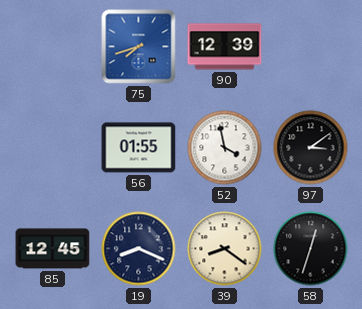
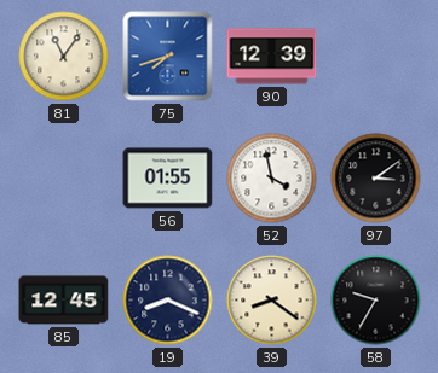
81: none -> 11:06
58: 12:33 -> 9:35
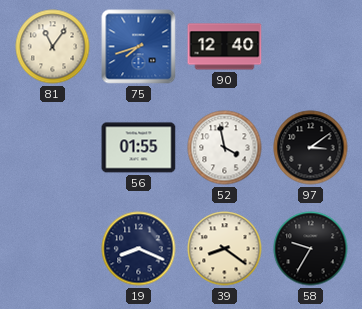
90: 12:39 -> 12:40
85: 12:45 -> none
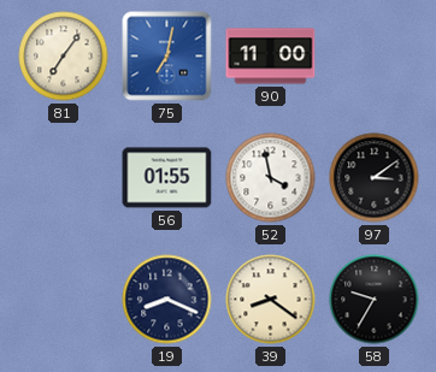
81: 11:06 -> 7:06
75: 7:42 -> 7:02
90: 12:40 -> 11:00
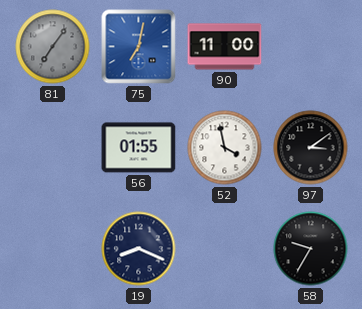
81 dial: cream -> grey
39: 8:21 -> none
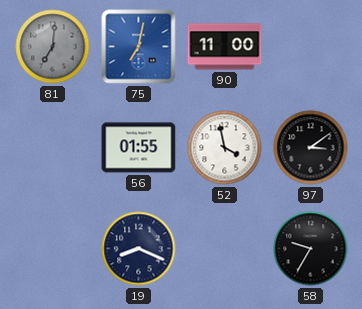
81: 7:06 -> 7:01
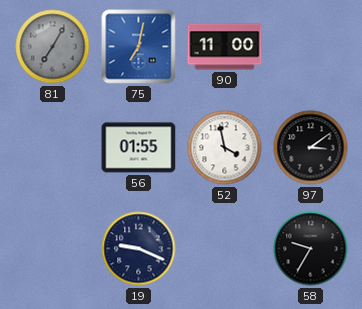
81: 7:01 -> 7:05
19: 8:19 -> 9:19
